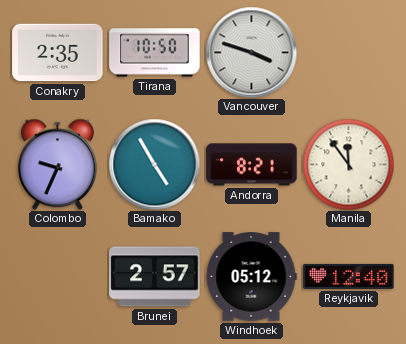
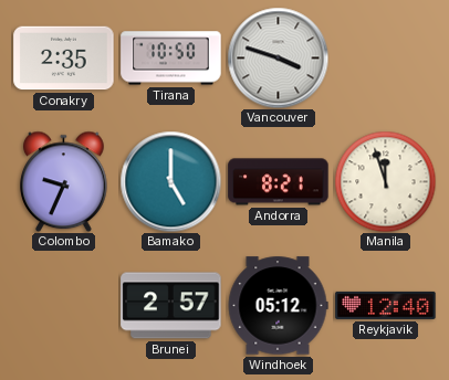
Bamako: 4:55 -> 5:00
Manila: 11:54 -> 11:57
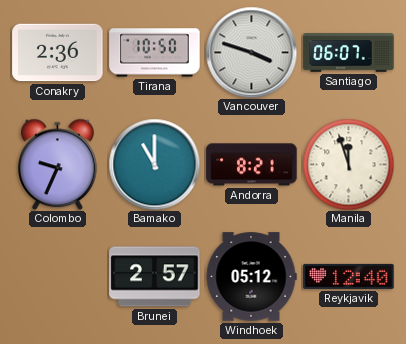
Conakry: 2:35 -> 2:36
Santiago: none -> 06:07
Bamako: 5:00 -> 11:00
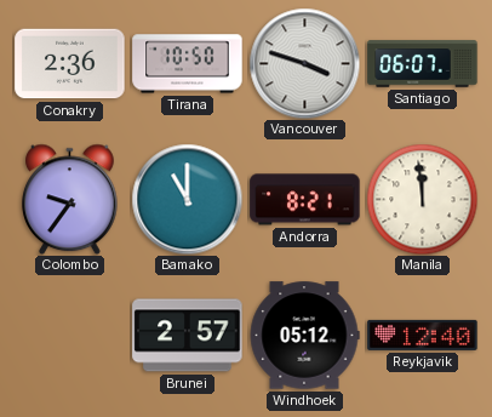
Colombo: 9:34 -> 9:36
Manila: 11:57 -> 11:59
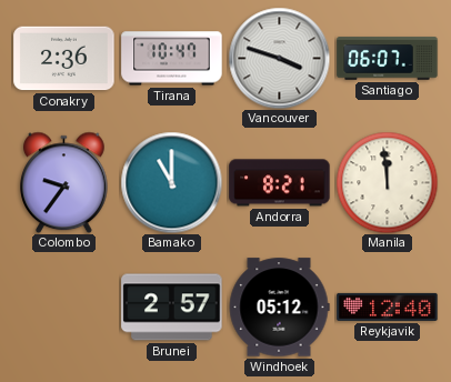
Tirana: 10:50 -> 10:47
